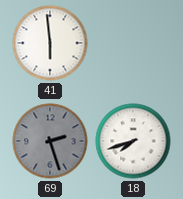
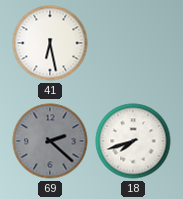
41: 5:59 -> 6:28
69: 2:27 -> 2:22
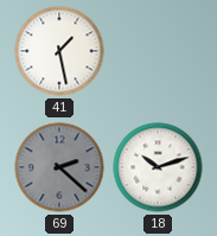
41: 6:28 -> 1:28
18: 7:42 -> 10:12
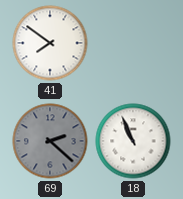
41: 1:28 -> 7:51
18: 10:12 -> 10:56
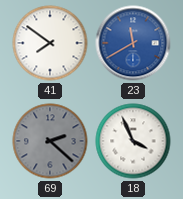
23: none -> 11:40
18: 10:56 -> 3:56
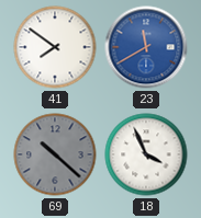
69: 2:22 -> 10:22
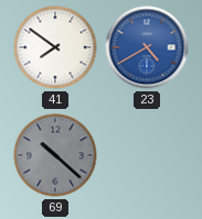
23: 11:40 -> 4:40
18: 3:56 -> none
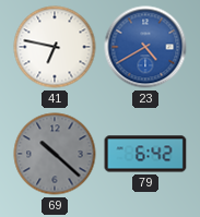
41: 7:51 -> 6:47
79: none -> 6:42
